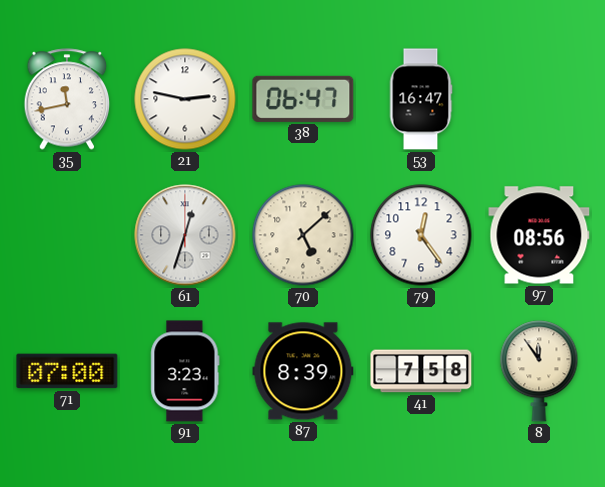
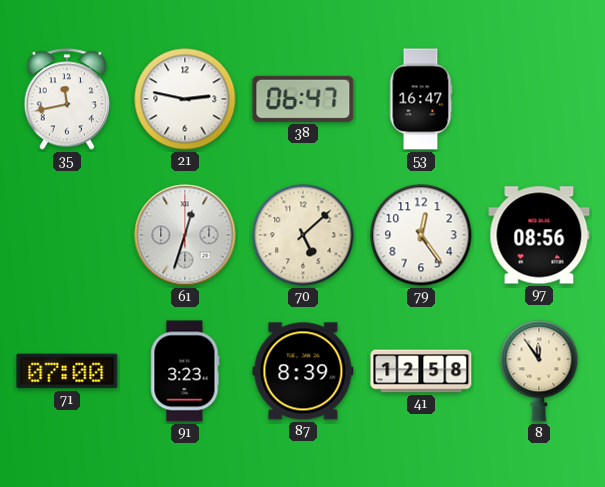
41: 7:58 -> 12:58
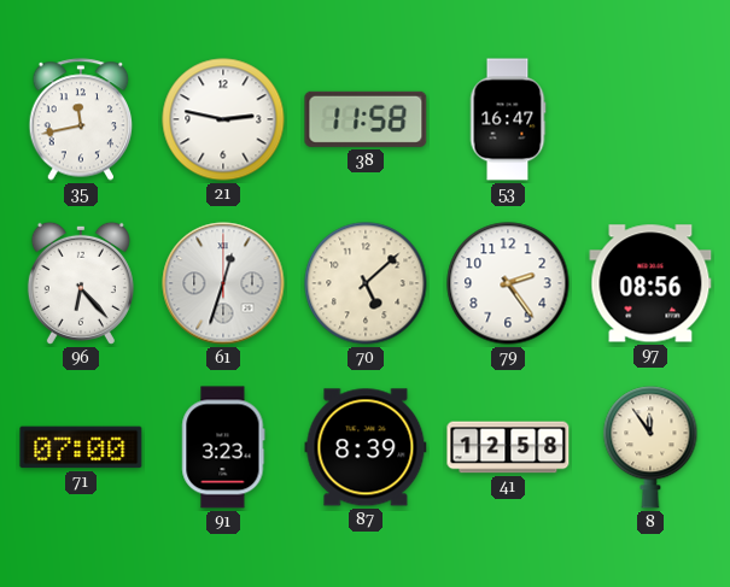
38: 06:47 -> 11:58
96: none -> 6:23
79: 12:24 -> 2:24
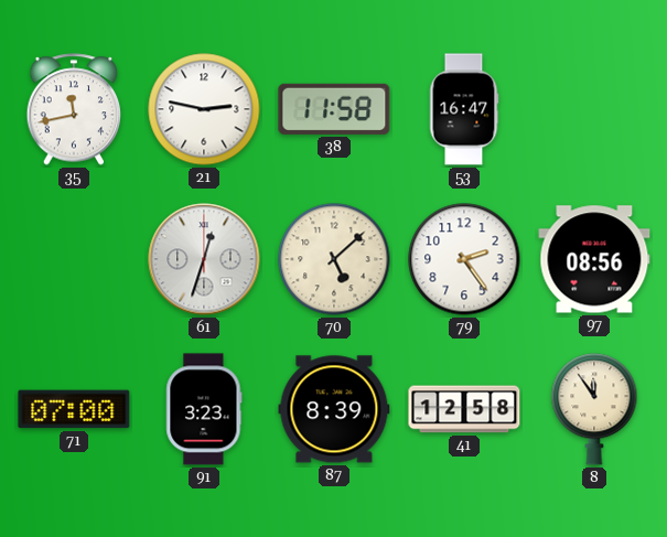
96: 6:23 -> none
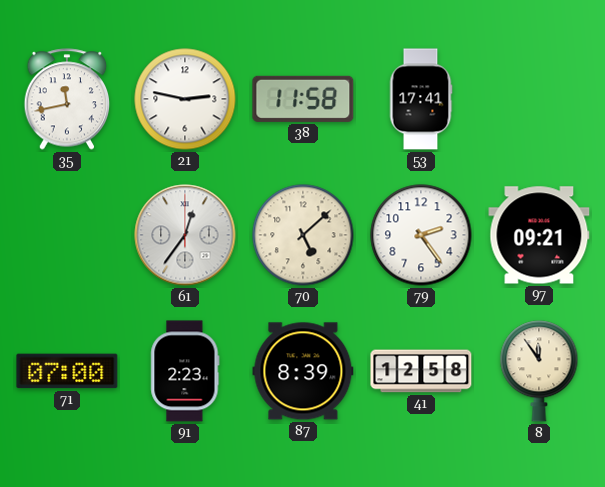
53: 16:47 -> 17:41
61: 12:33 -> 12:36
97: 08:56 -> 09:21
91: 3:23 -> 2:23
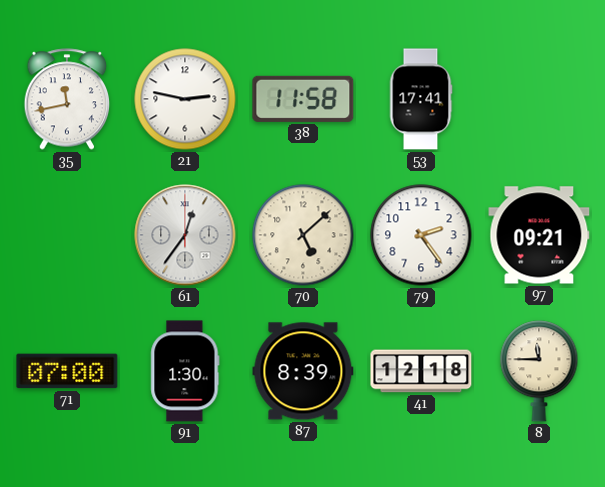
91: 2:23 -> 1:30
41: 12:58 -> 12:18
8: 11:54 -> 11:45
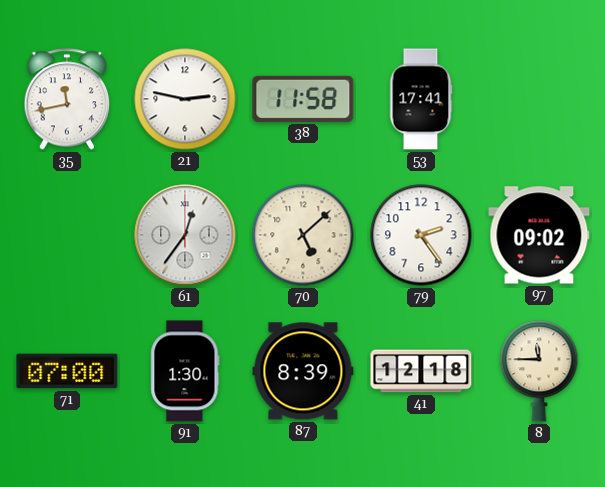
97: 09:21 -> 09:02
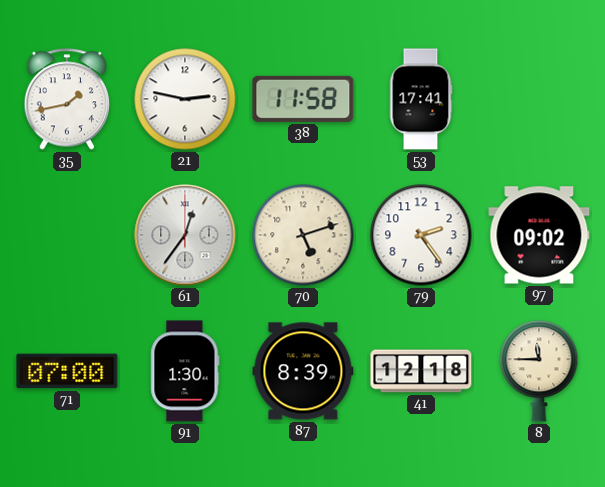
35: 11:43 -> 1:43
70: 5:08 -> 5:12
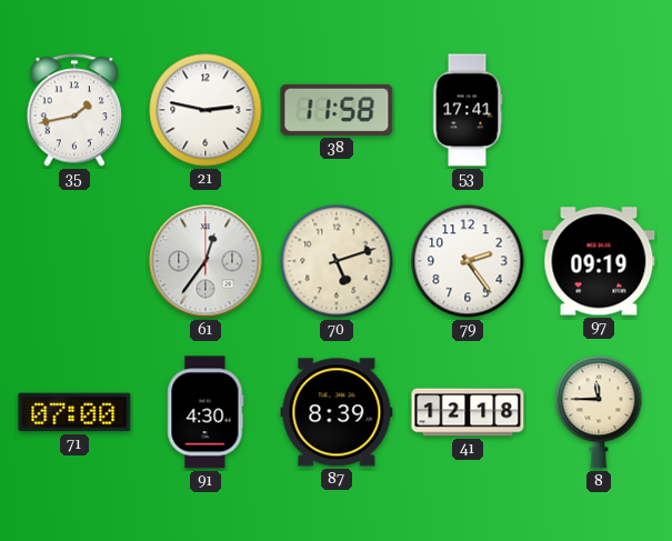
97: 09:02 -> 09:19
91: 1:30 -> 4:30
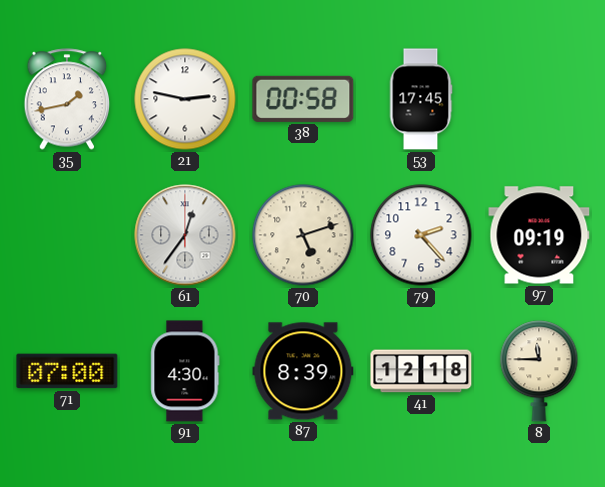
38: 11:58 -> 00:58
53: 17:41 -> 17:45
79: 2:24 -> 2:23
